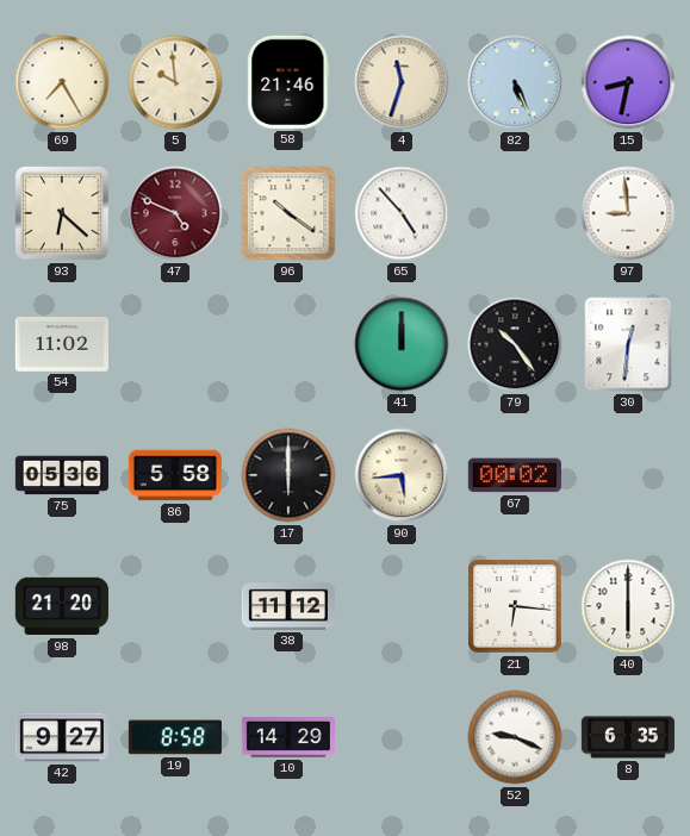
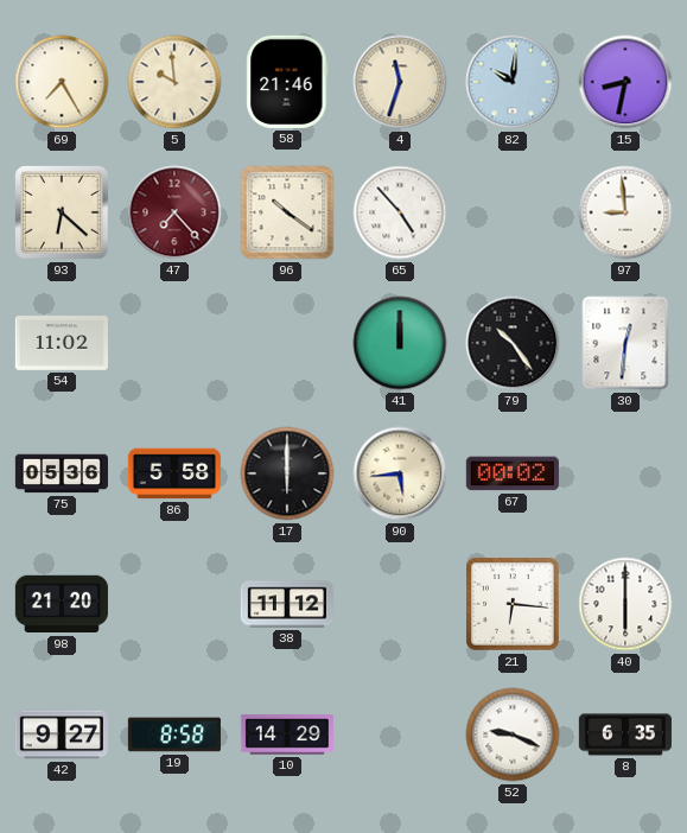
82: 5:26 -> 10:01
47: 4:49 -> 7:23
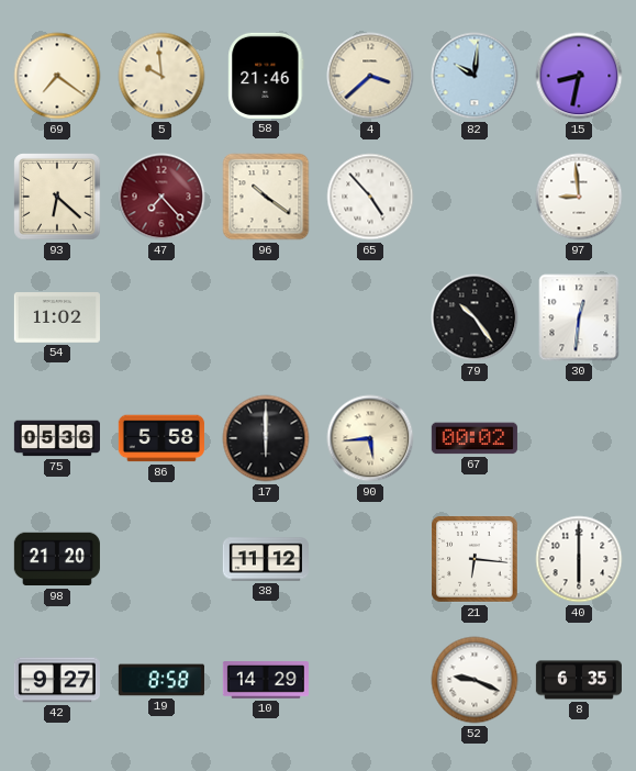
69: 7:25 -> 7:21
4: 11:33 -> 3:38
41: 12:00 -> none
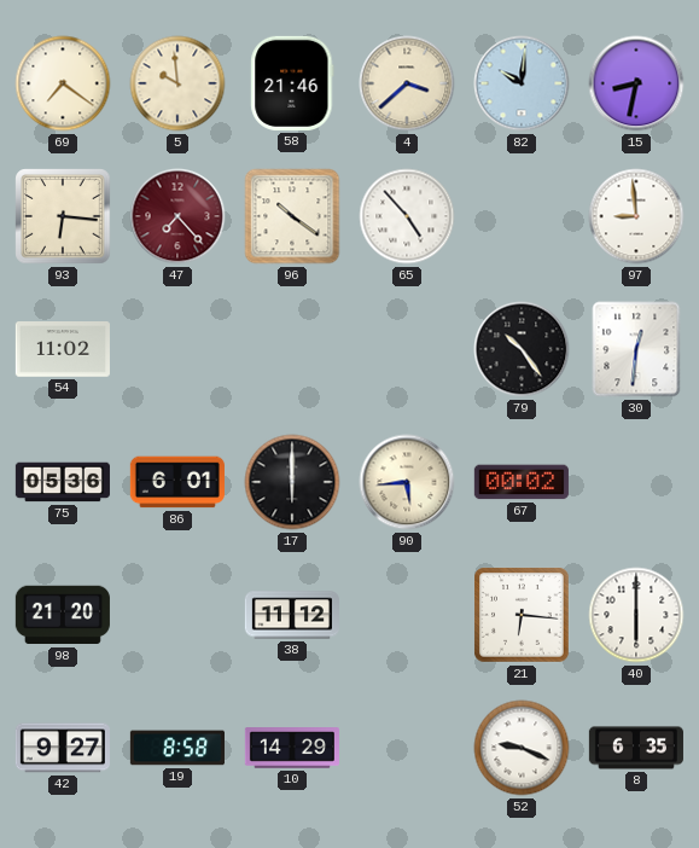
93: 6:22 -> 6:16
86: 5:58 -> 6:01
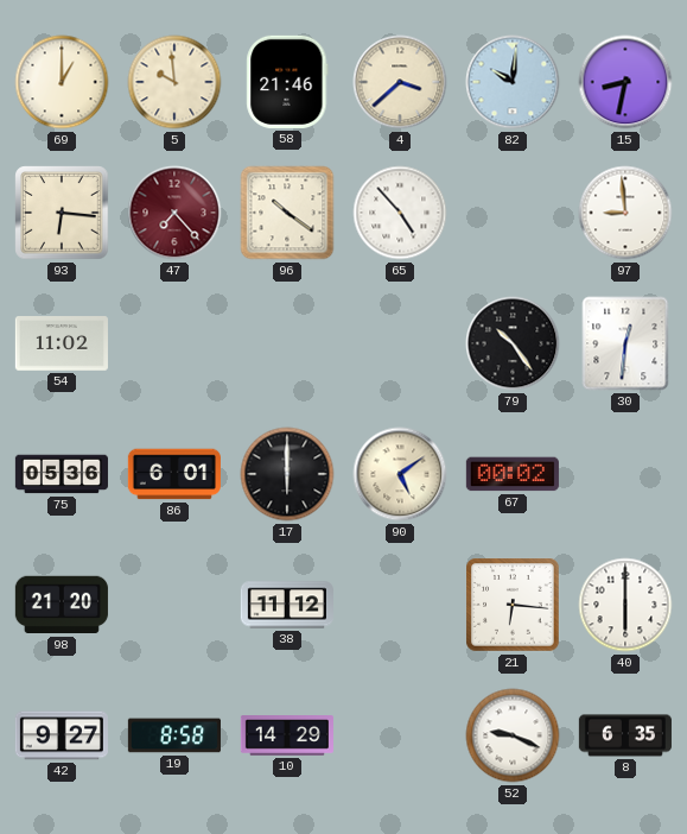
69: 7:21 -> 1:00
90: 5:44 -> 5:09
